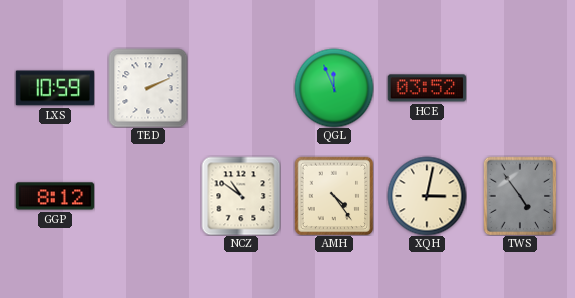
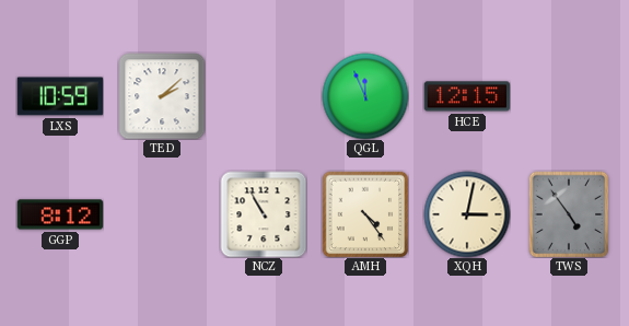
TED: 2:11 -> 2:08
HCE: 03:52 -> 12:15
NCZ: 10:51 -> 10:55
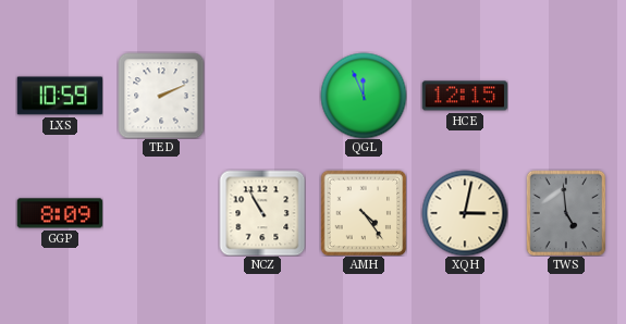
TED: 2:08 -> 2:11
GGP: 8:12 -> 8:09
TWS: 4:54 -> 4:59
